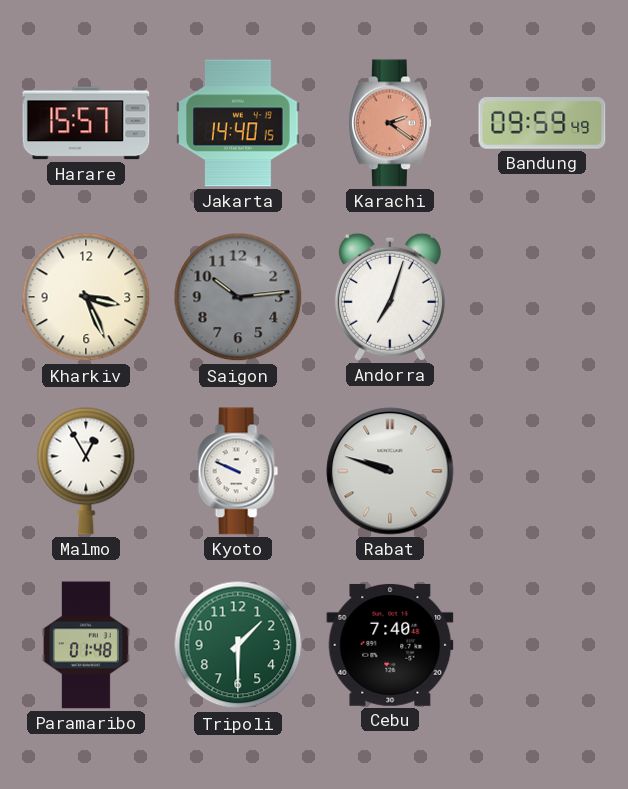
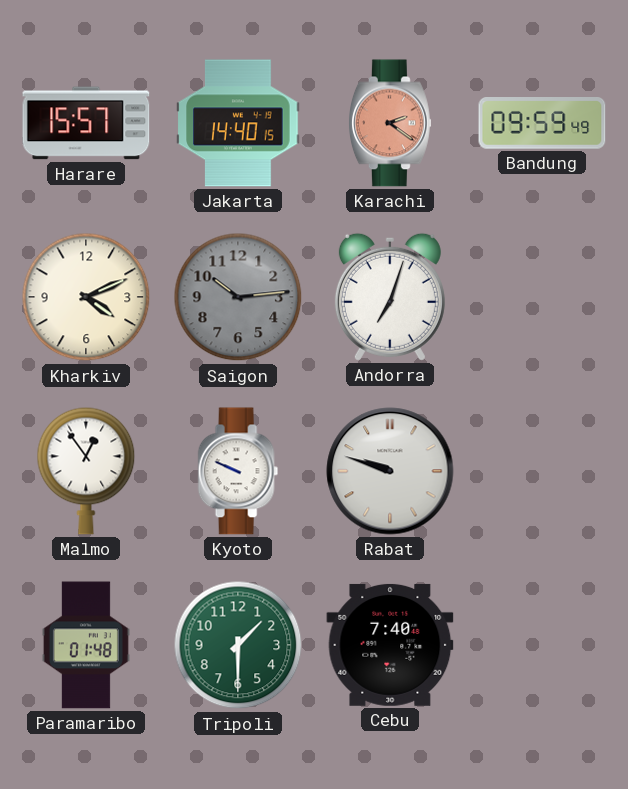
Kharkiv: 3:26 -> 4:11
Malmo: 12:55 -> 12:54
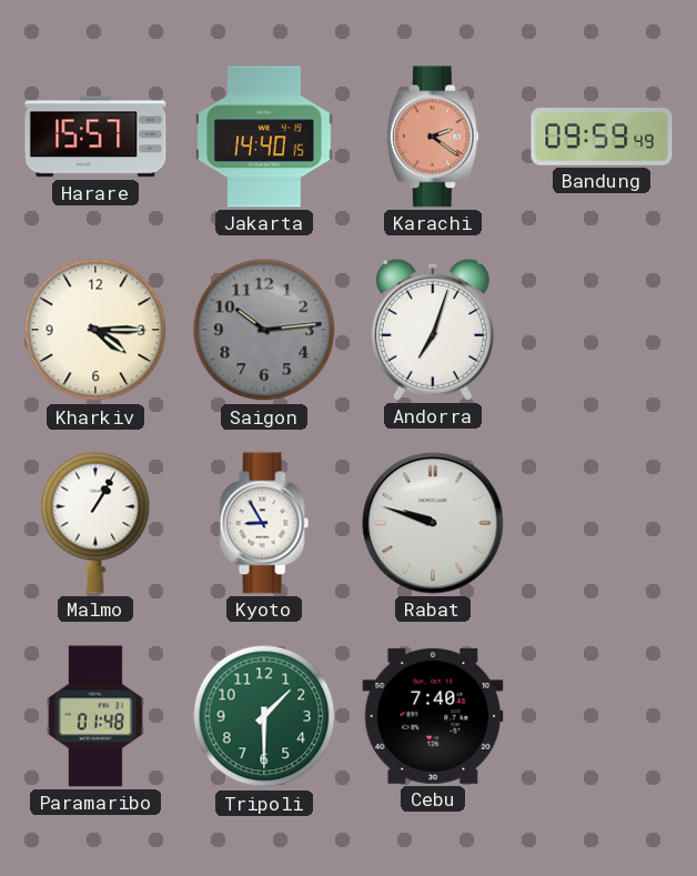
Kharkiv: 4:11 -> 4:15
Malmo: 12:54 -> 1:05
Kyoto: 9:49 -> 8:55
